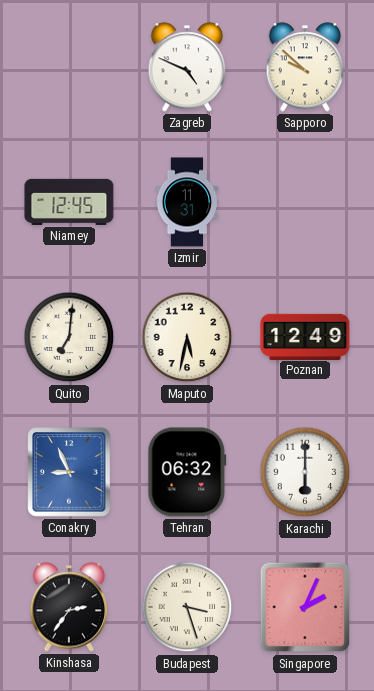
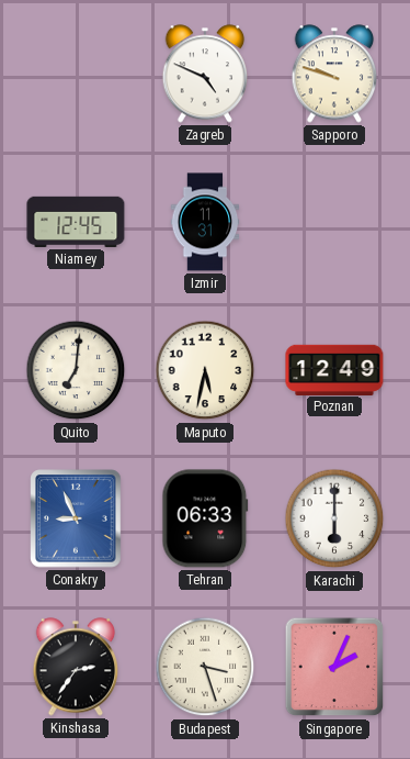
Sapporo: 9:52 -> 9:48
Tehran: 06:32 -> 06:33
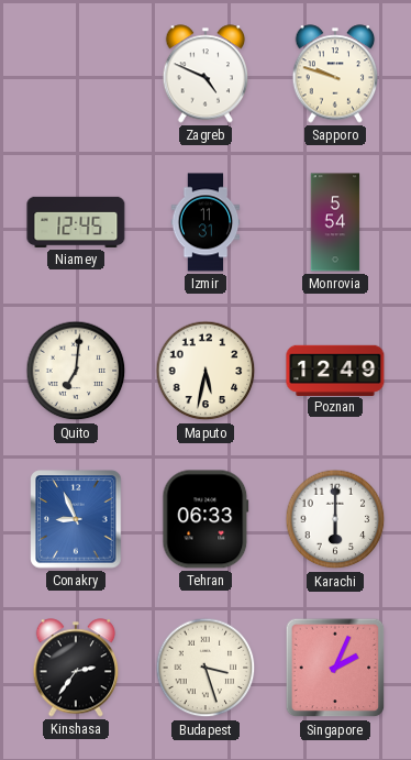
Monrovia: none -> 5:54
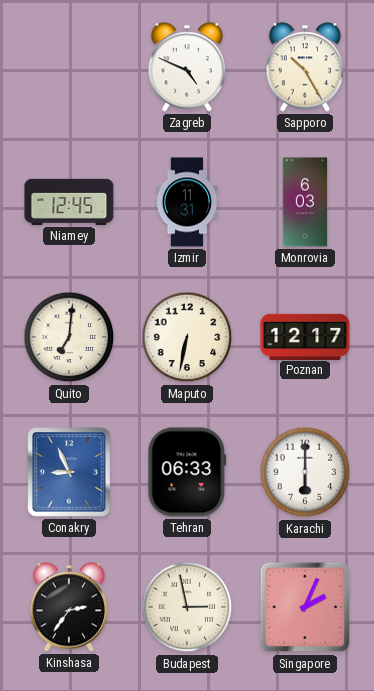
Sapporo: 9:48 -> 10:25
Monrovia: 5:54 -> 6:03
Maputo: 5:32 -> 6:32
Poznan: 12:49 -> 12:17
Budapest: 3:27 -> 2:58
